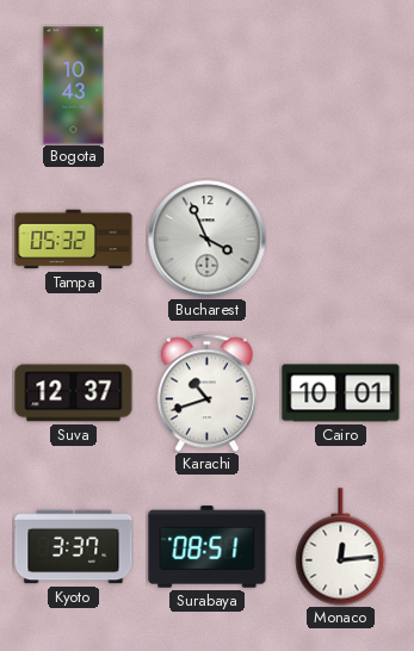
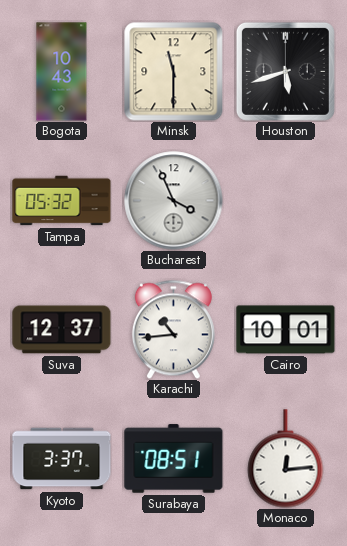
Minsk: none -> 11:30
Houston: none -> 5:42
Karachi: 10:42 -> 10:44
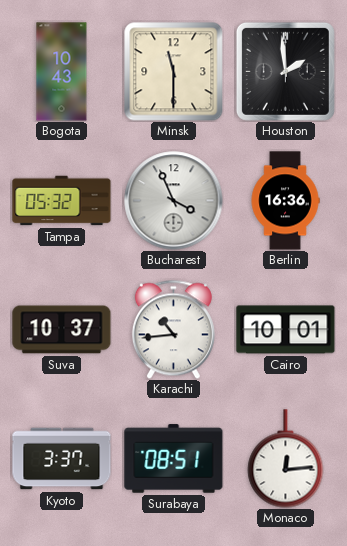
Houston: 5:42 -> 1:59
Berlin: none -> 16:36
Suva: 12:37 -> 10:37
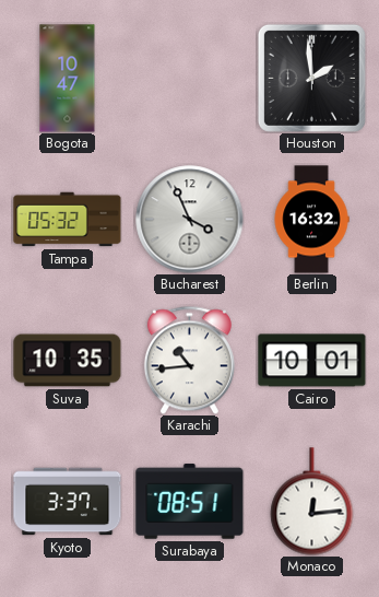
Bogota: 10:43 -> 10:47
Minsk: 11:30 -> none
Berlin: 16:36 -> 16:32
Suva: 10:37 -> 10:35
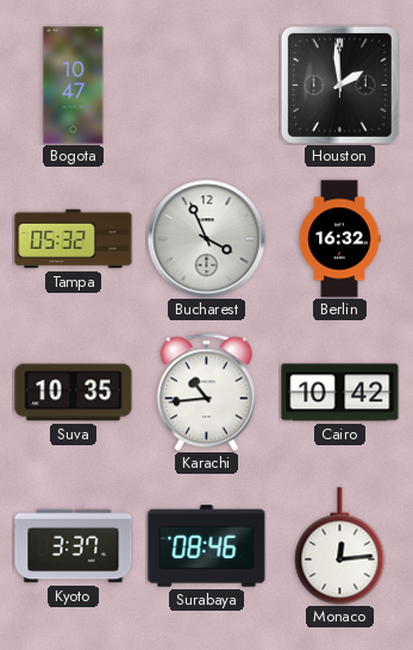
Cairo: 10:01 -> 10:42
Surabaya: 08:51 -> 08:46
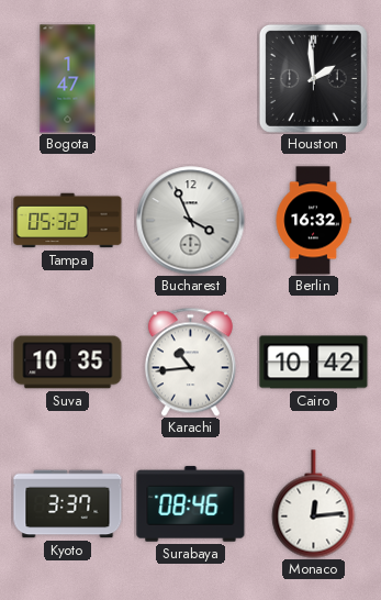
Bogota: 10:47 -> 1:47
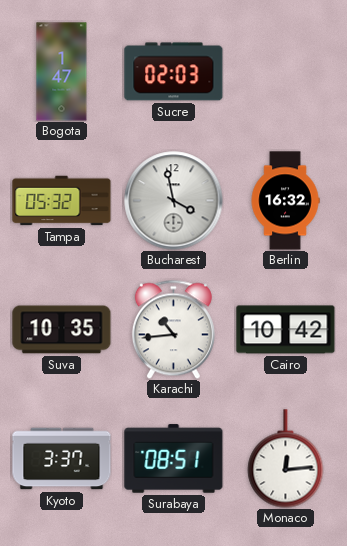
Sucre: none -> 02:03
Houston: 1:59 -> none
Bucharest: 3:56 -> 3:58
Surabaya: 08:46 -> 08:51
